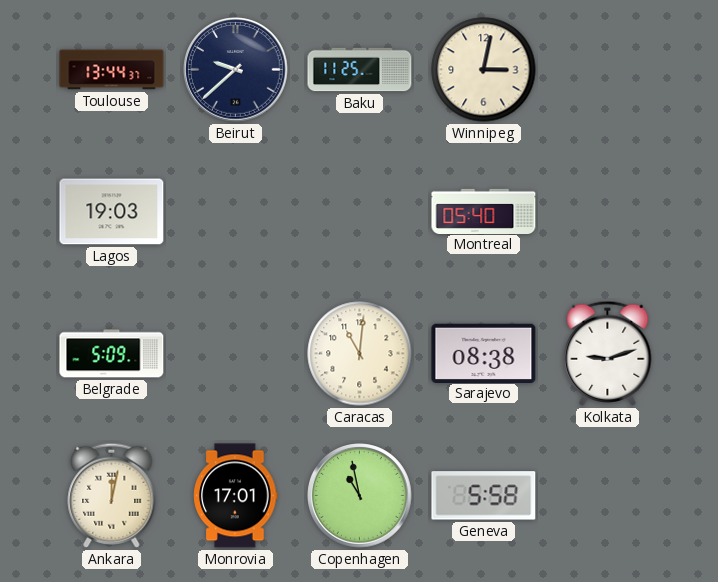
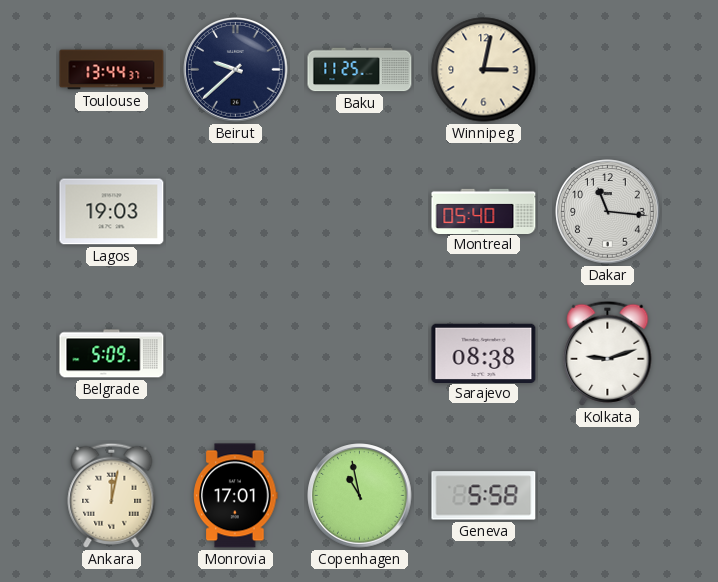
Dakar: none -> 11:16
Caracas: 11:01 -> none
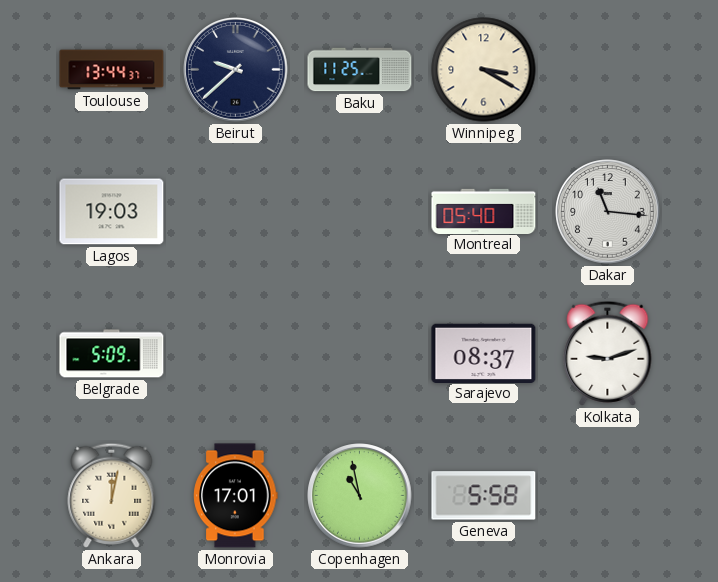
Winnipeg: 3:02 -> 3:20
Sarajevo: 08:38 -> 08:37
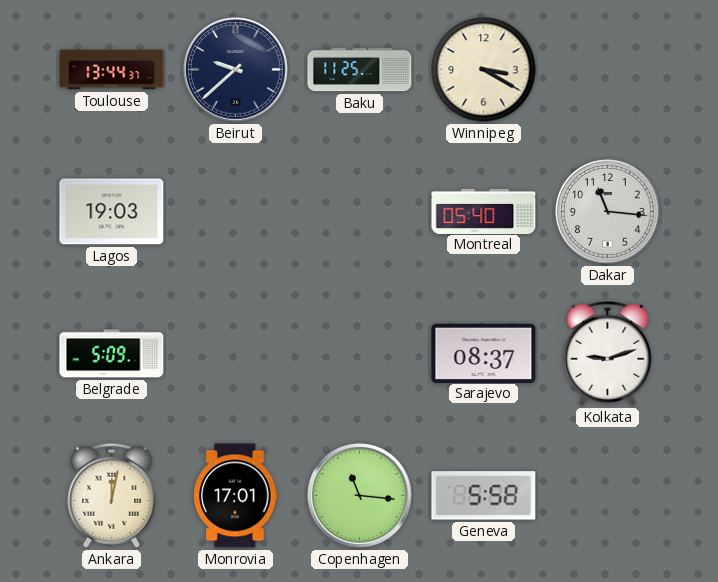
Copenhagen: 10:58 -> 11:16
